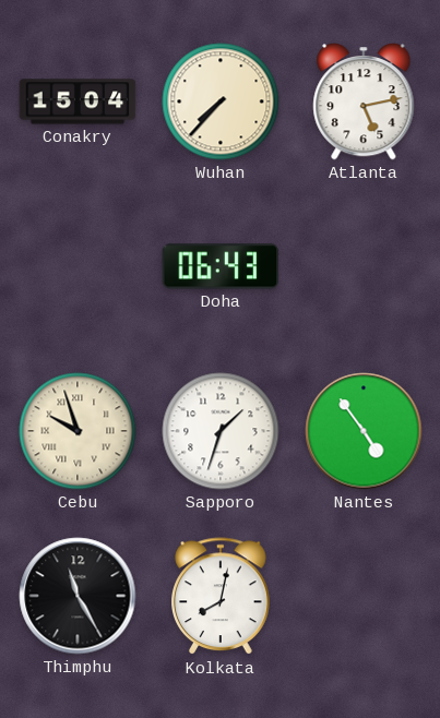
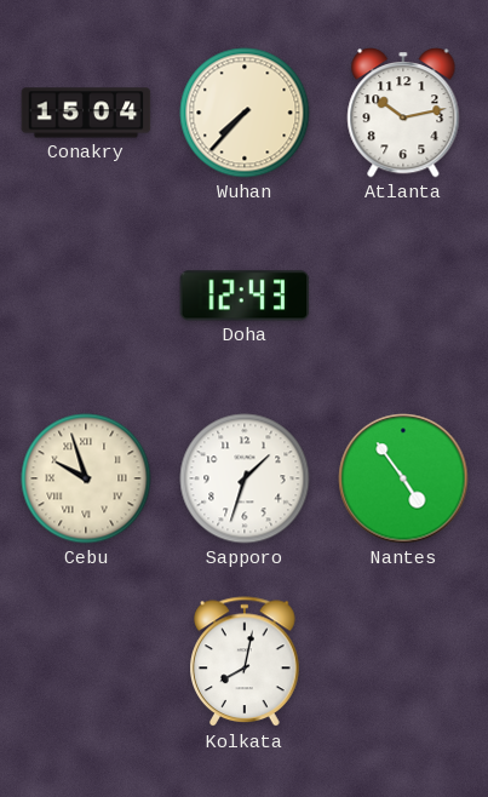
Atlanta: 5:13 -> 10:13
Doha: 06:43 -> 12:43
Thimphu: 11:25 -> none
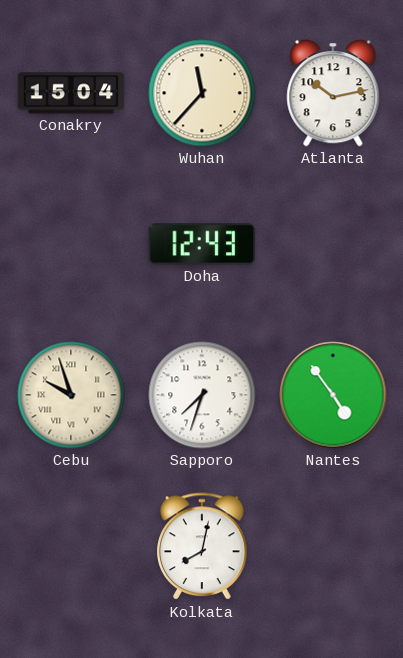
Wuhan: 7:37 -> 11:37
Sapporo: 1:33 -> 7:33
